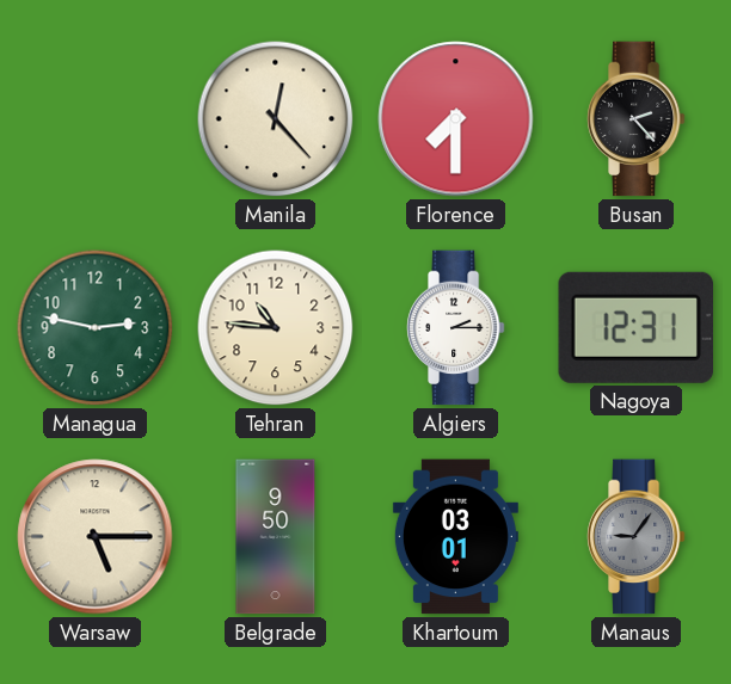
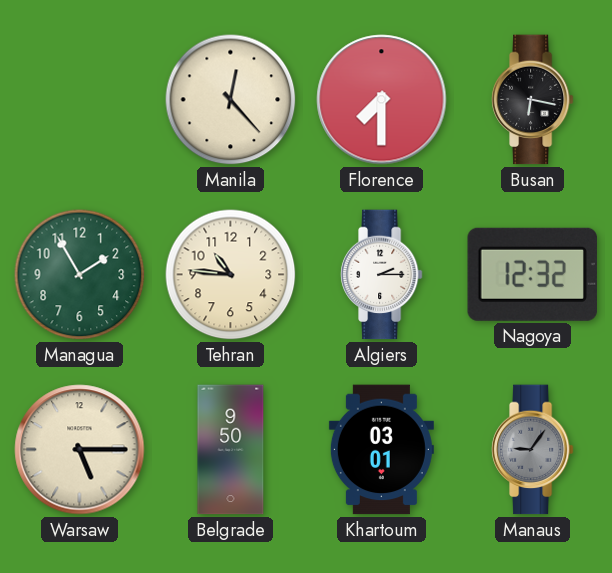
Busan: 2:23 -> 6:17
Managua: 2:47 -> 1:55
Nagoya: 12:31 -> 12:32
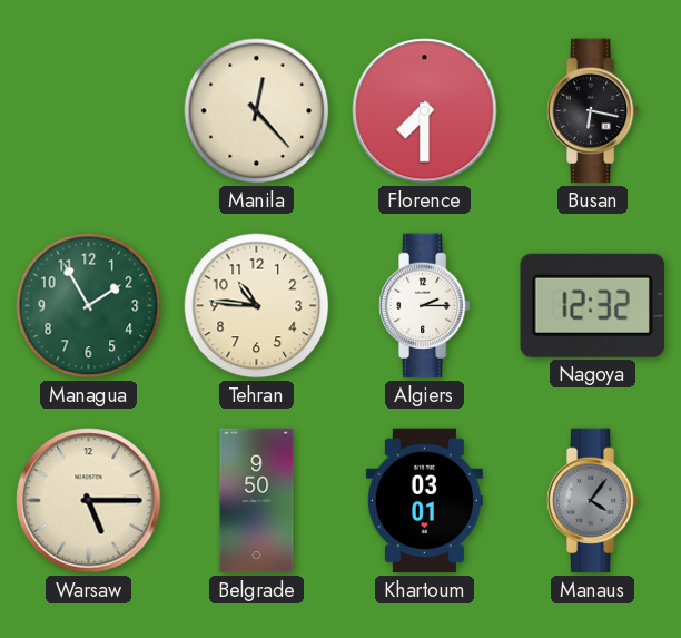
Manaus: 9:06 -> 4:06
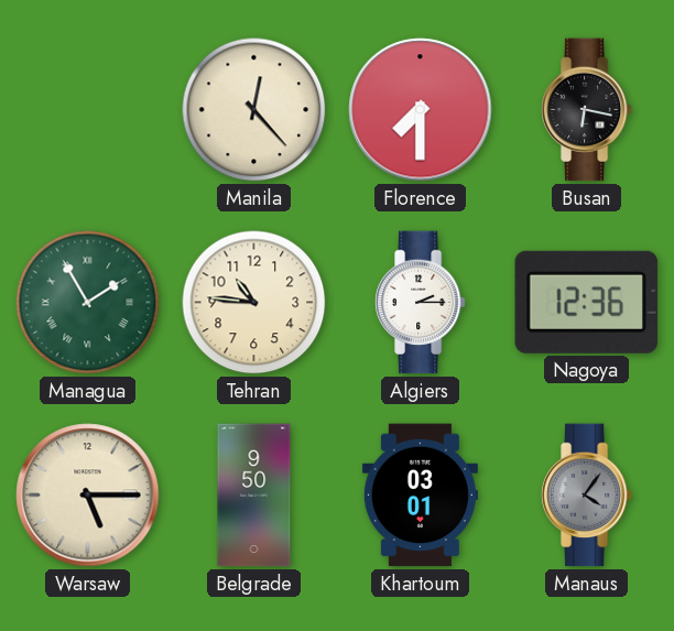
Managua numerals: Arabic -> Roman
Nagoya: 12:32 -> 12:36
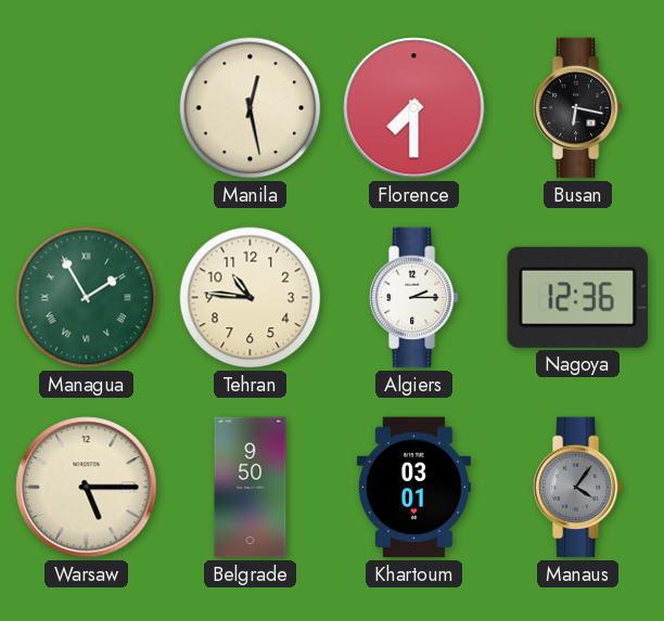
Manila: 12:23 -> 12:28
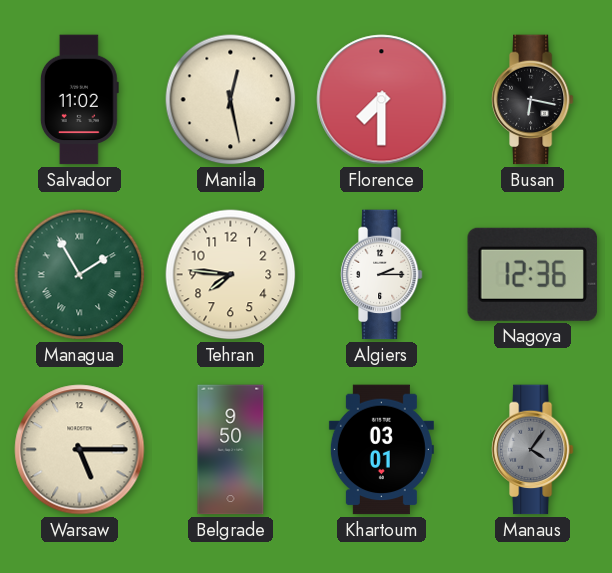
Salvador: none -> 11:02
Tehran: 10:46 -> 7:46
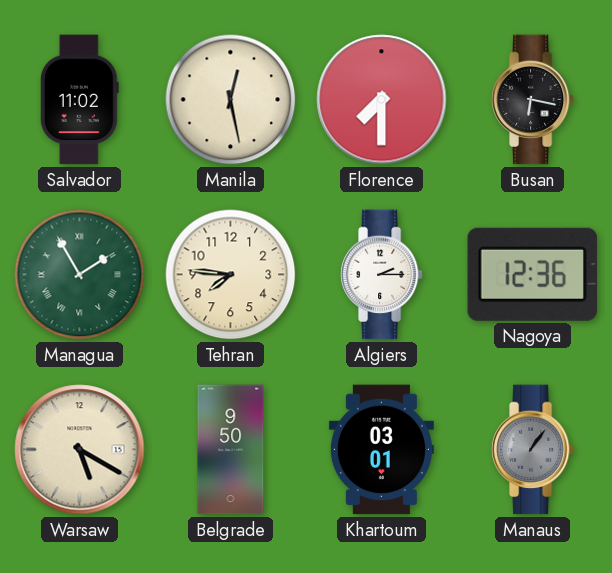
Warsaw: 5:15 -> 5:20
Manaus: 4:06 -> 1:06
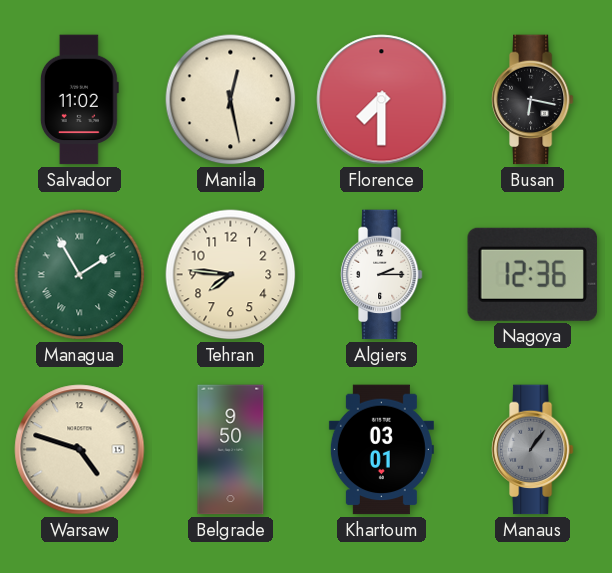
Warsaw: 5:20 -> 4:48
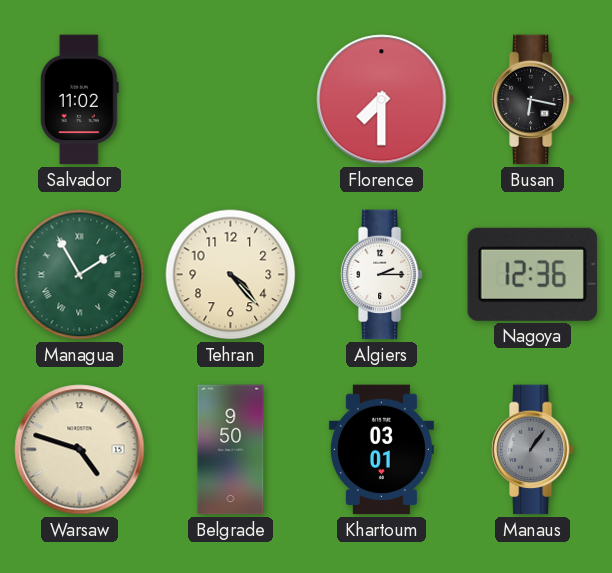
Manila: 12:28 -> none
Tehran: 7:46 -> 4:23
